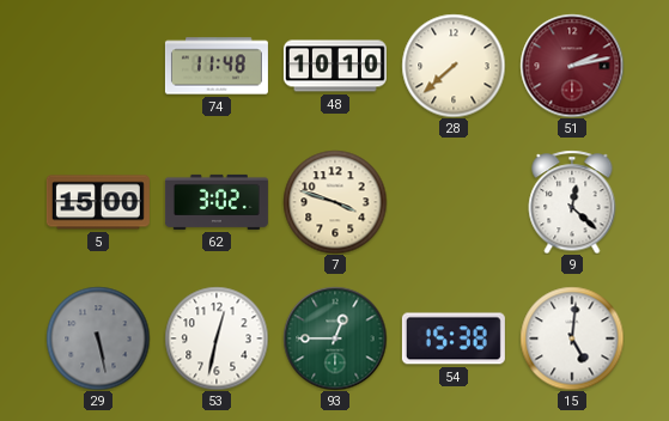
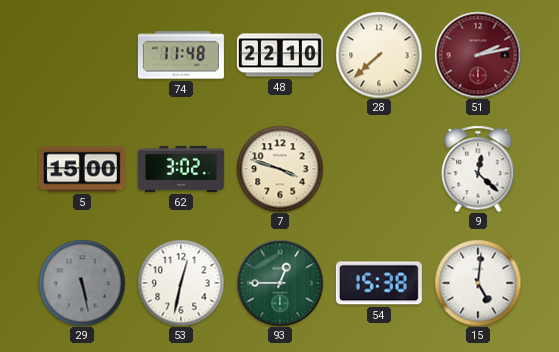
48: 10:10 -> 22:10
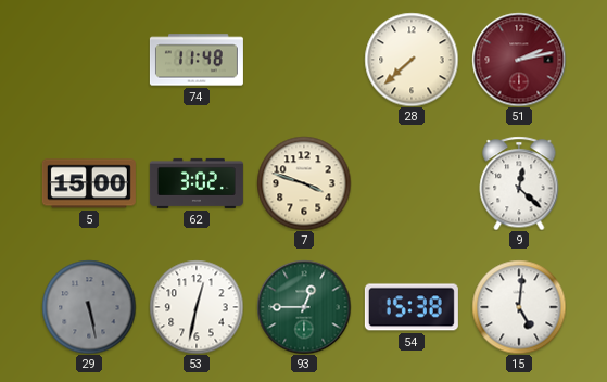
48: 22:10 -> none
